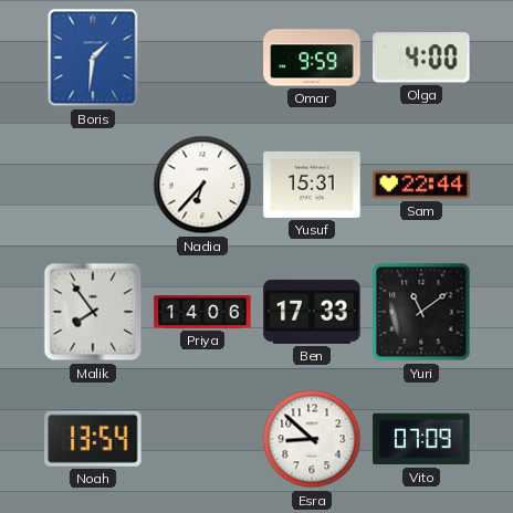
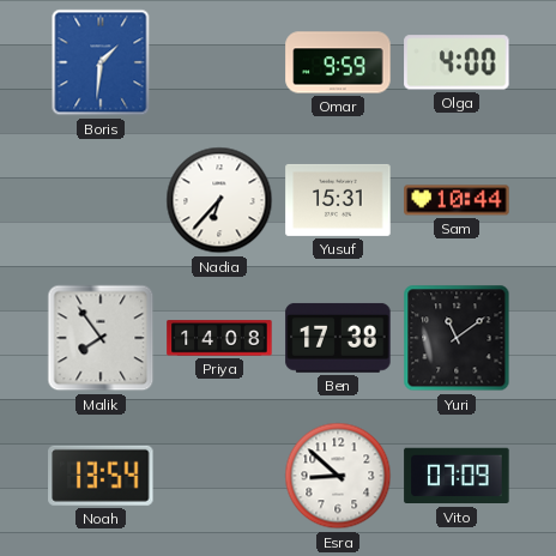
Sam: 22:44 -> 10:44
Priya: 14:06 -> 14:08
Ben: 17:33 -> 17:38
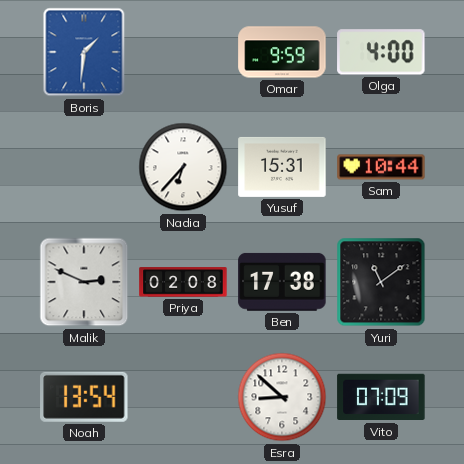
Malik: 7:54 -> 2:49
Priya: 14:08 -> 02:08
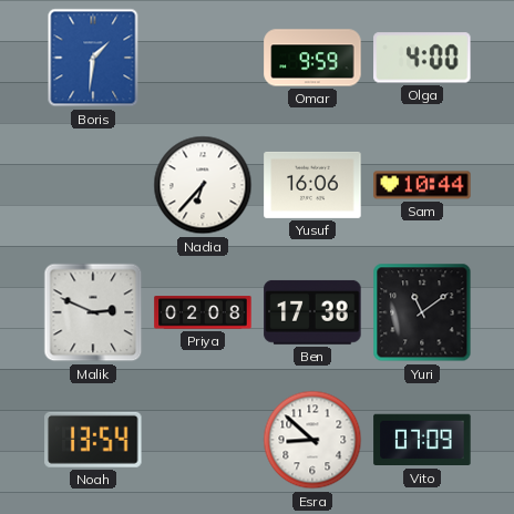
Yusuf: 15:31 -> 16:06
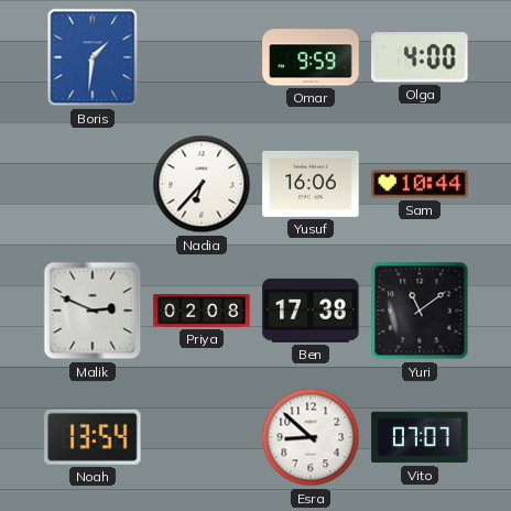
Vito: 07:09 -> 07:07
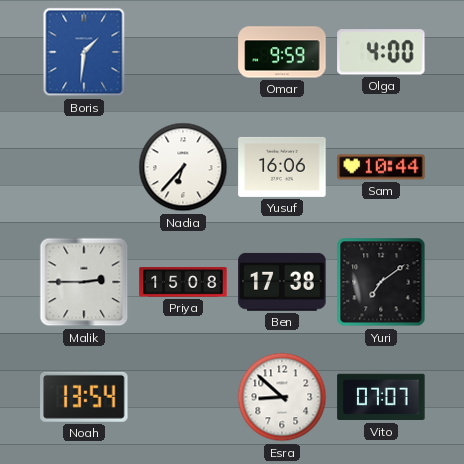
Malik: 2:49 -> 2:45
Priya: 02:08 -> 15:08
Yuri: 11:09 -> 7:09
